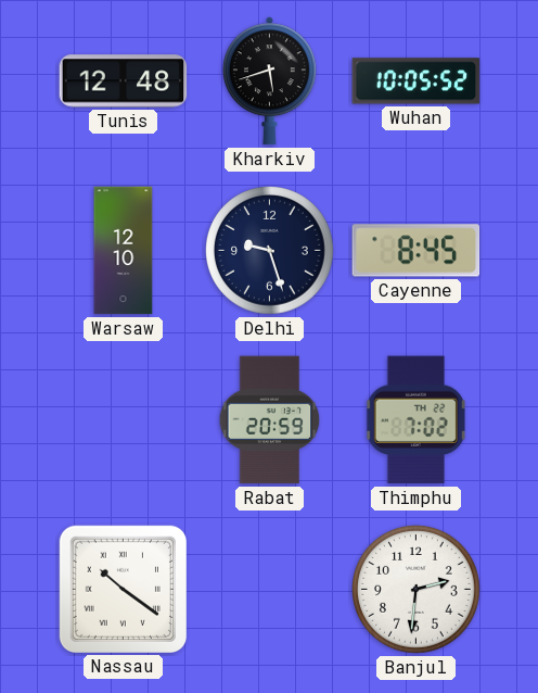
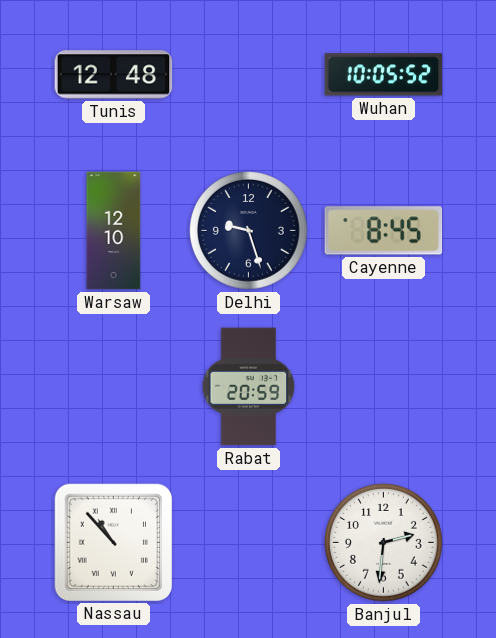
Kharkiv: 5:42 -> none
Thimphu: 7:02 -> none
Nassau: 10:21 -> 10:53
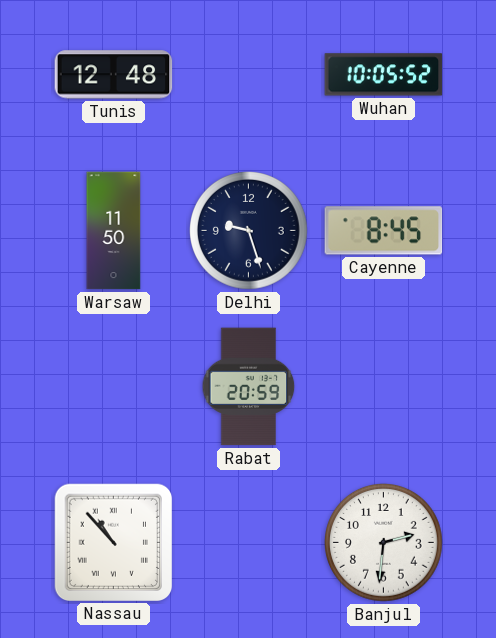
Warsaw: 12:10 -> 11:50
